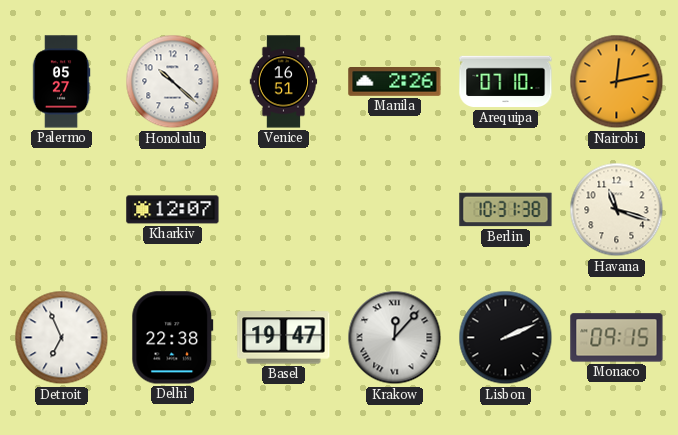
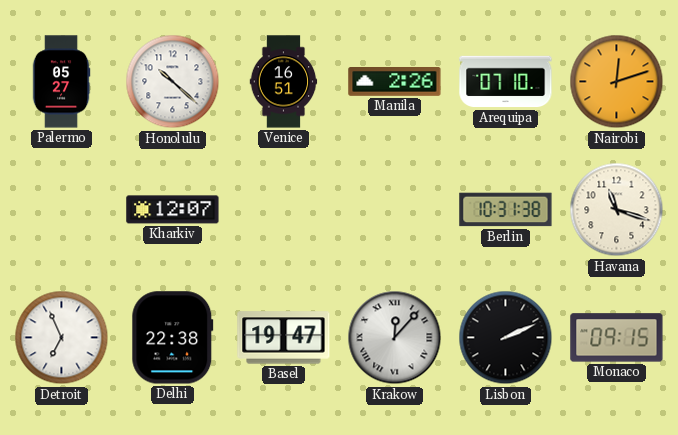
Nairobi: 12:13 -> 12:12
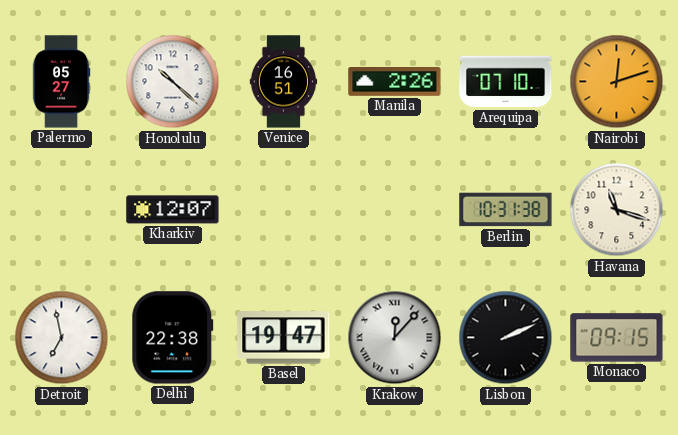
Detroit: 6:56 -> 6:58
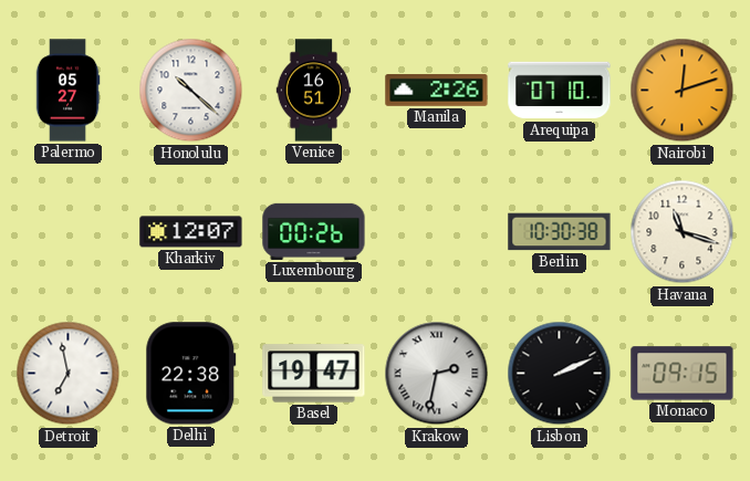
Luxembourg: none -> 00:26
Berlin: 10:31 -> 10:30
Krakow: 12:07 -> 2:32
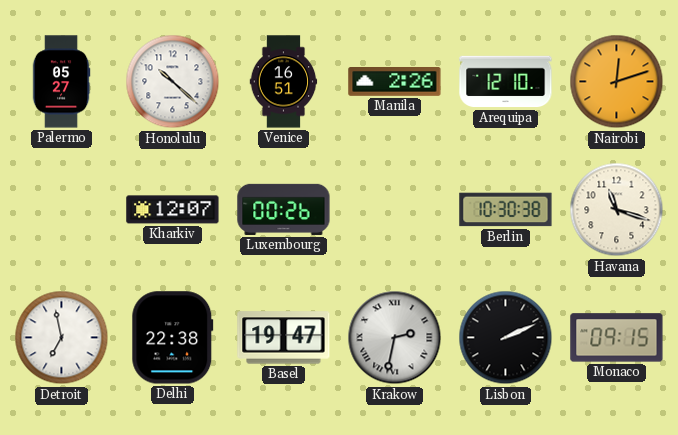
Arequipa: 07:10 -> 12:10
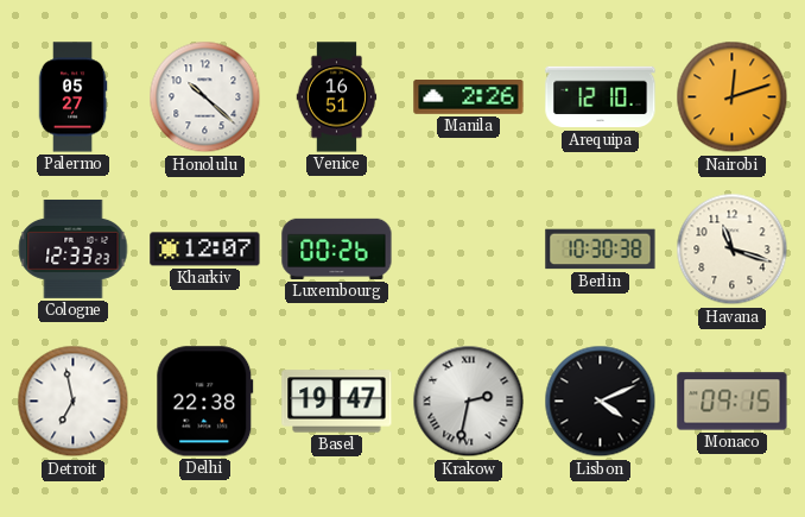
Cologne: none -> 12:33
Lisbon: 2:11 -> 4:11
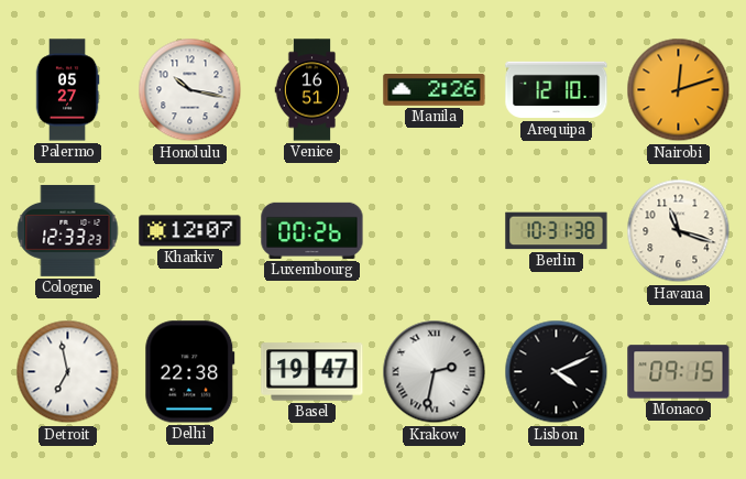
Honolulu: 10:22 -> 10:17
Berlin: 10:30 -> 10:31
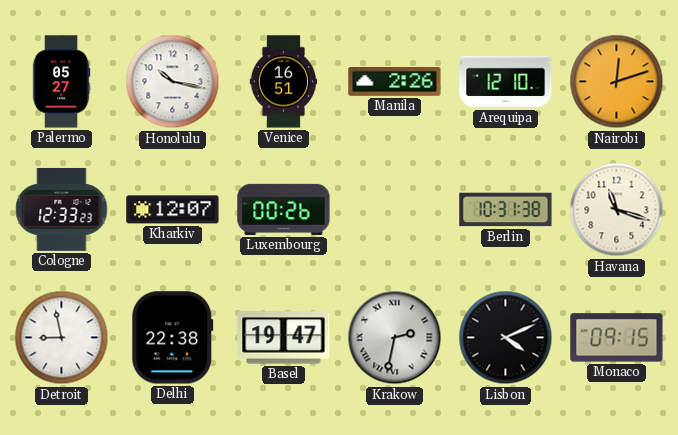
Detroit: 6:58 -> 8:58
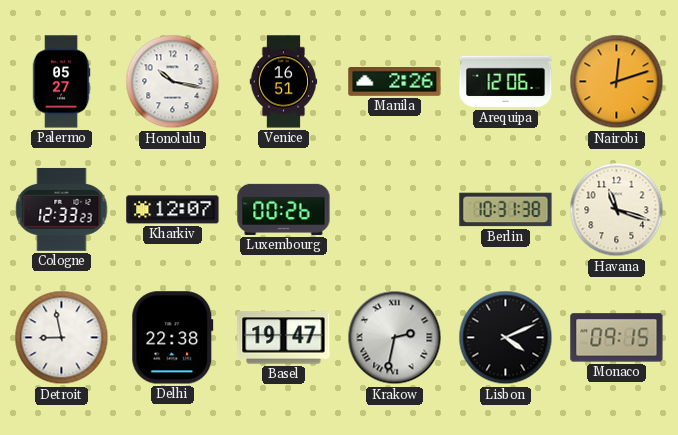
Arequipa: 12:10 -> 12:06
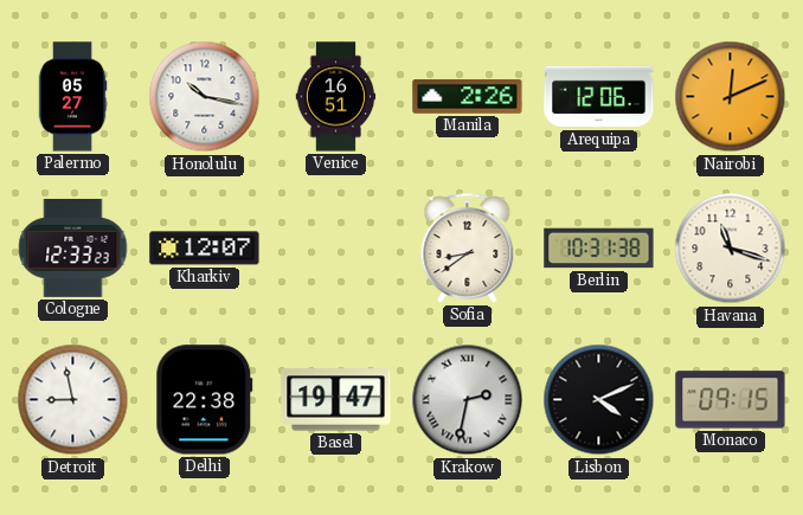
Nairobi: 12:12 -> 12:11
Luxembourg: 00:26 -> none
Sofia: none -> 8:39
